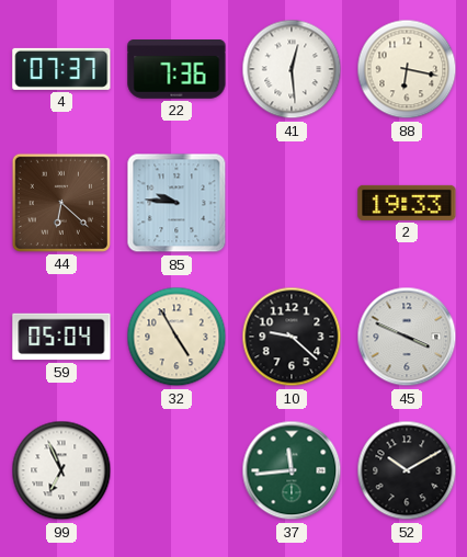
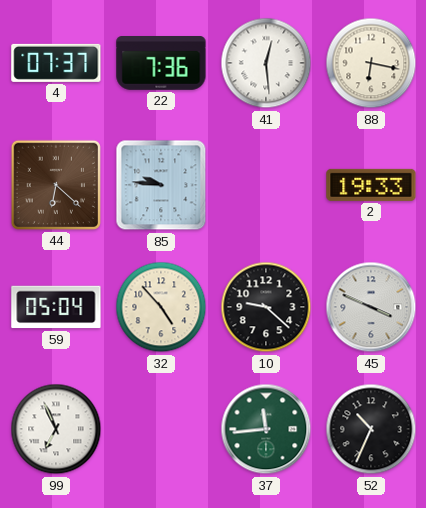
32: 4:55 -> 4:53
52: 10:10 -> 10:34
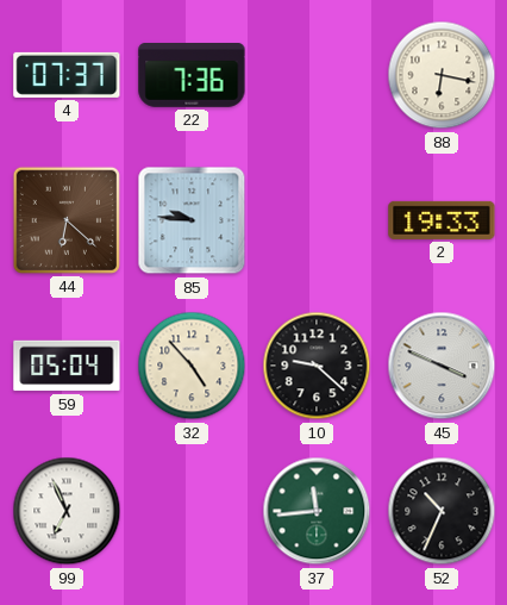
41: 12:29 -> none
